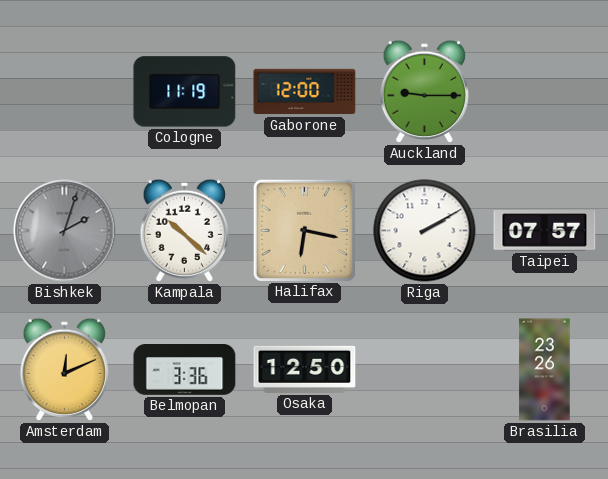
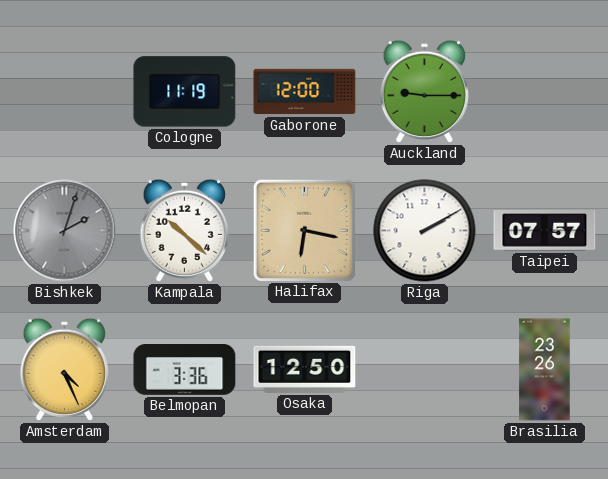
Amsterdam: 12:11 -> 4:26
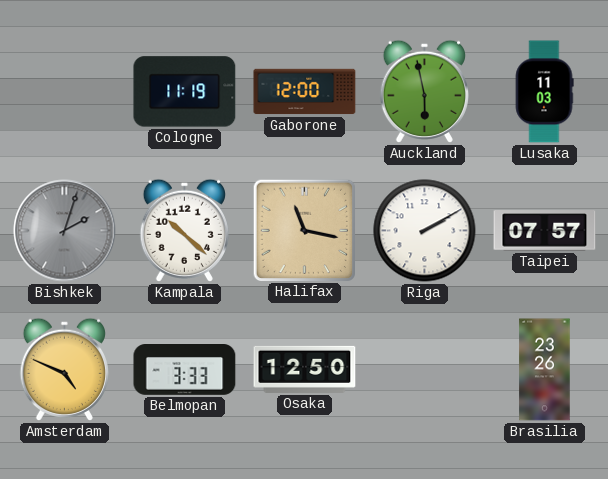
Auckland: 9:15 -> 5:58
Lusaka: none -> 11:03
Halifax: 6:17 -> 11:17
Amsterdam: 4:26 -> 4:49
Belmopan: 3:36 -> 3:33
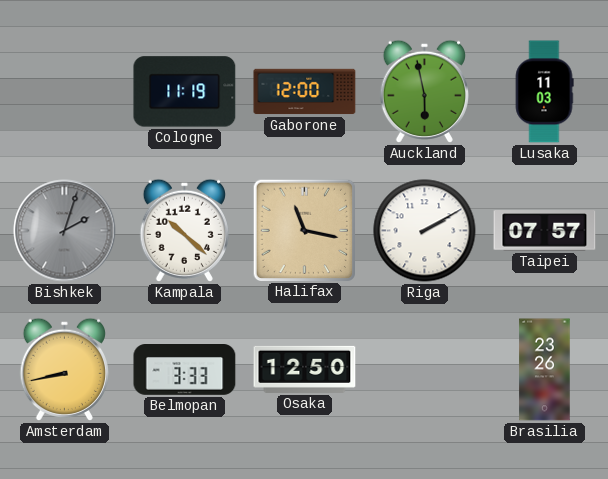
Amsterdam: 4:49 -> 8:43
